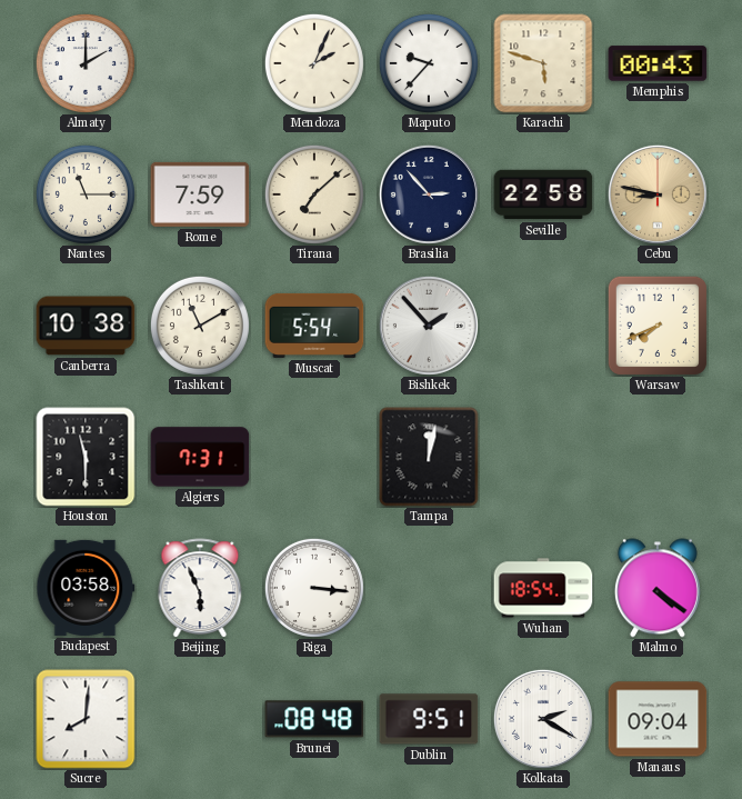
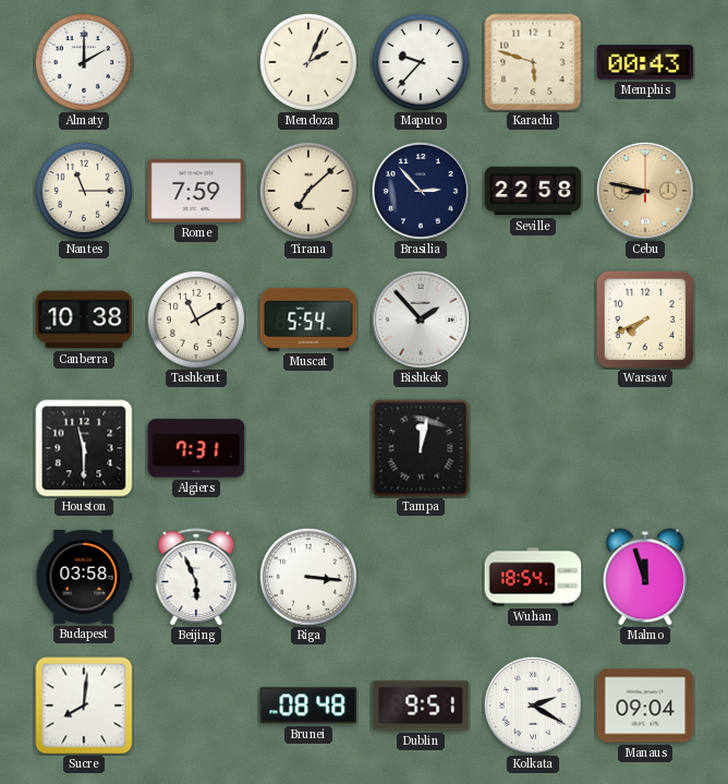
Malmo: 4:21 -> 11:57
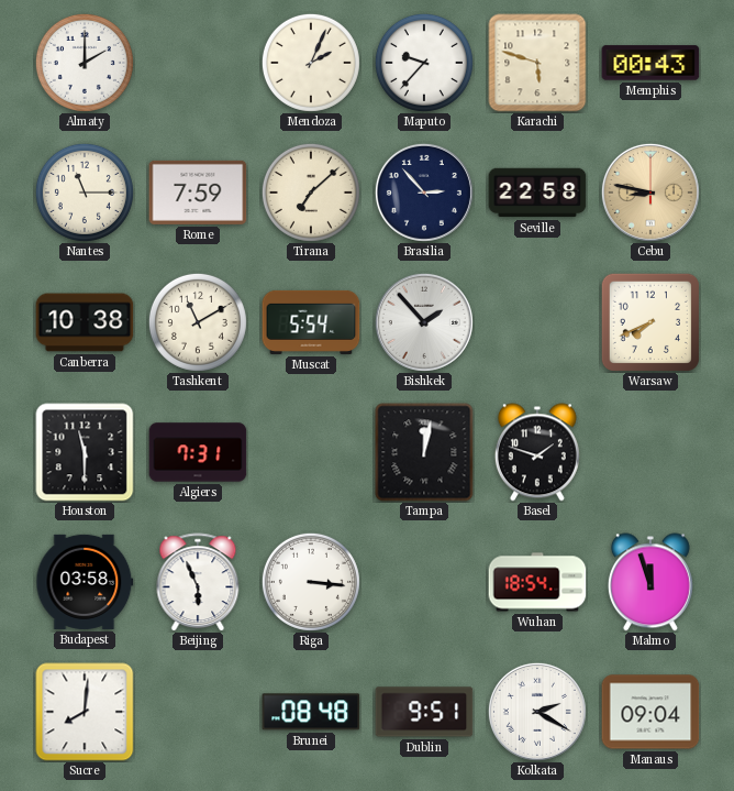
Basel: none -> 1:48
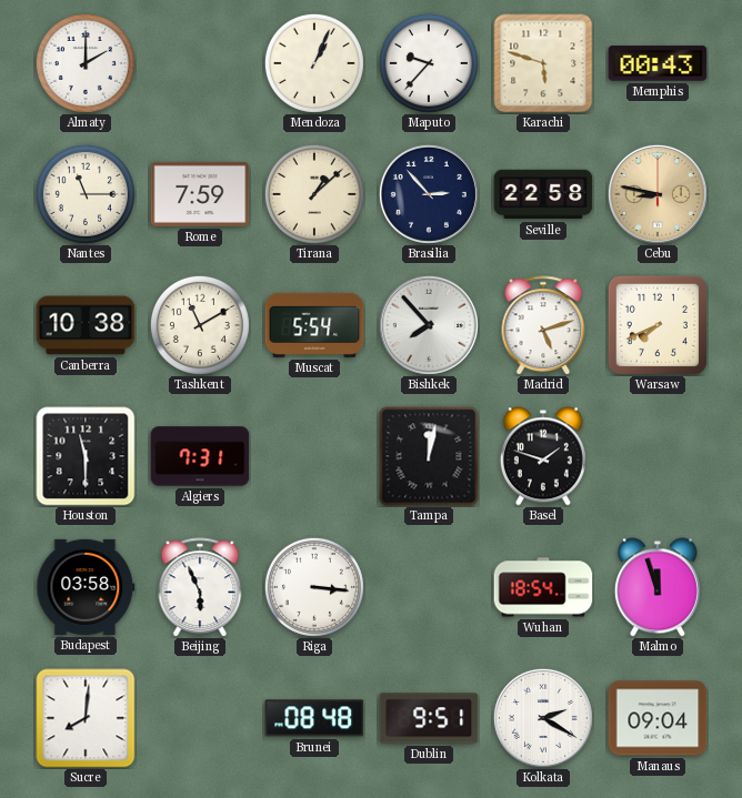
Mendoza: 2:04 -> 1:04
Tirana: 7:08 -> 1:08
Bishkek: 1:53 -> 7:53
Madrid: none -> 5:12
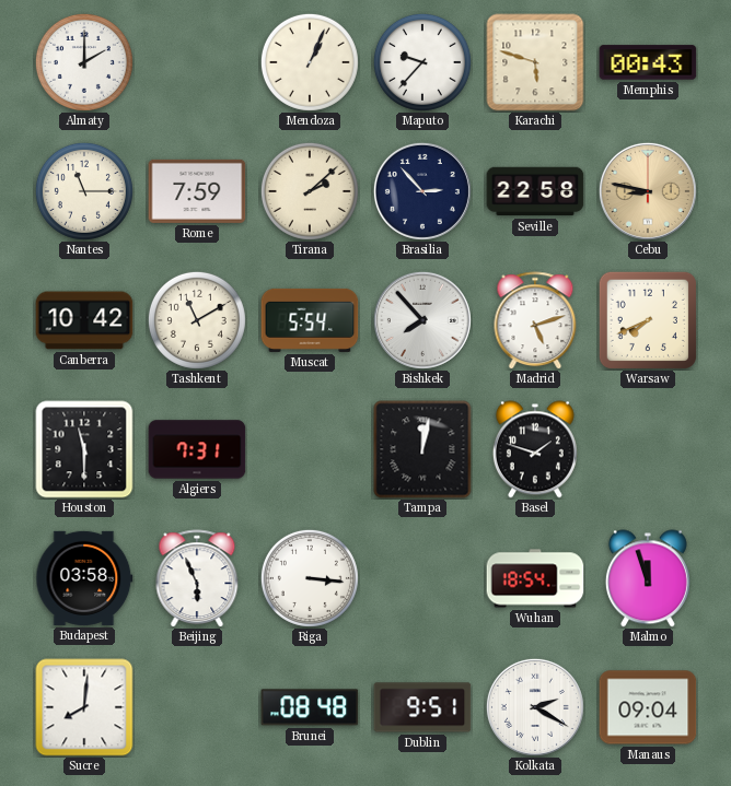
Tirana: 1:08 -> 2:08
Canberra: 10:38 -> 10:42
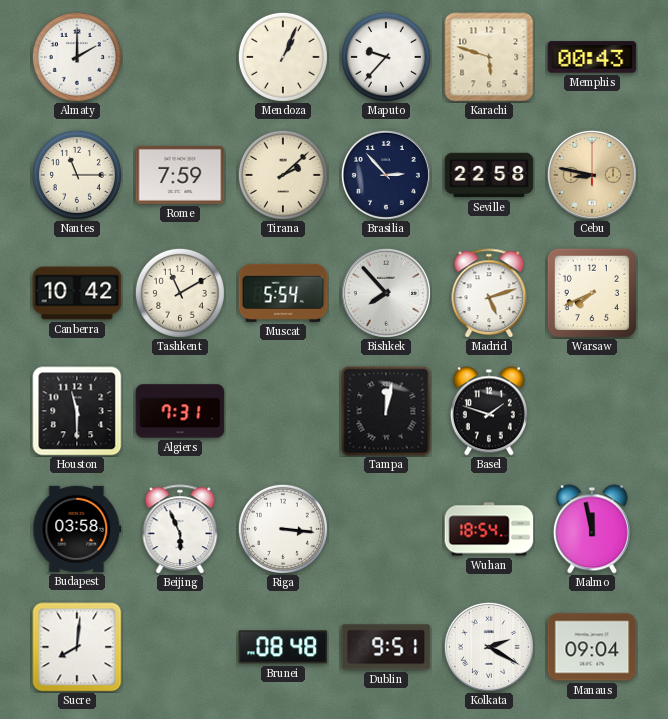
Malmo: 11:57 -> 11:58
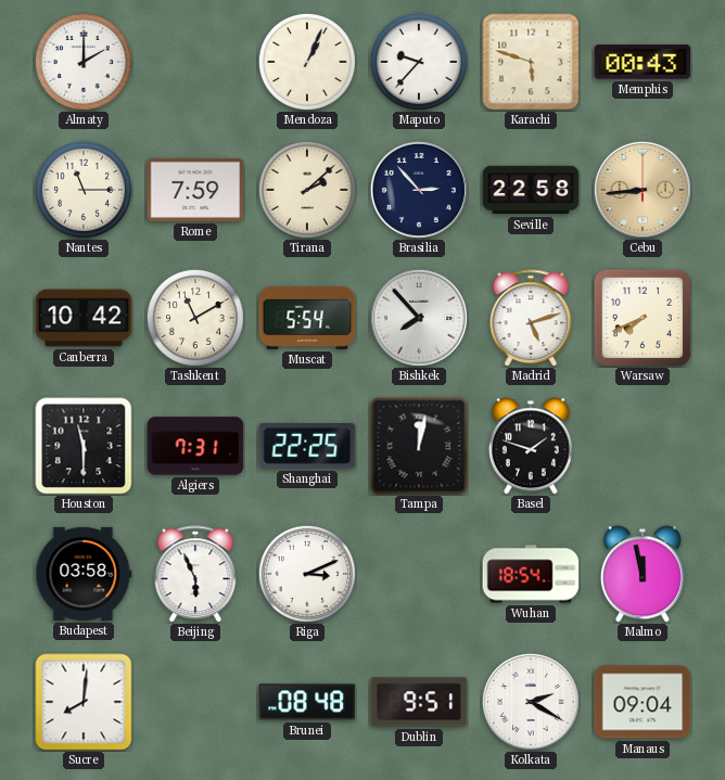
Cebu: 8:47 -> 8:44
Shanghai: none -> 22:25
Riga: 3:16 -> 3:11
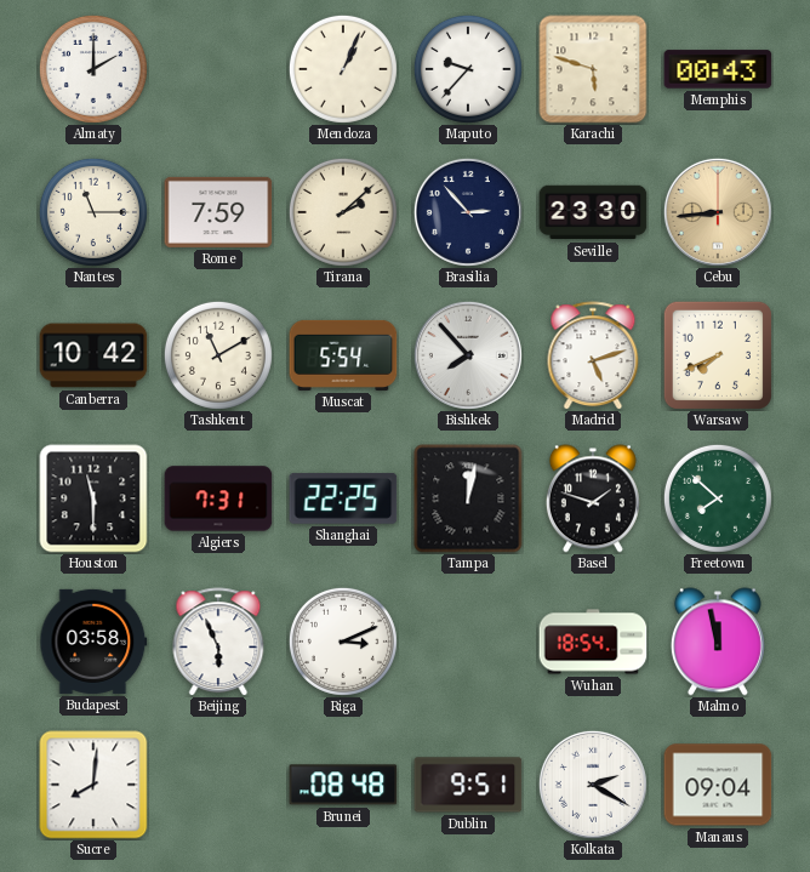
Seville: 22:58 -> 23:30
Freetown: none -> 7:52
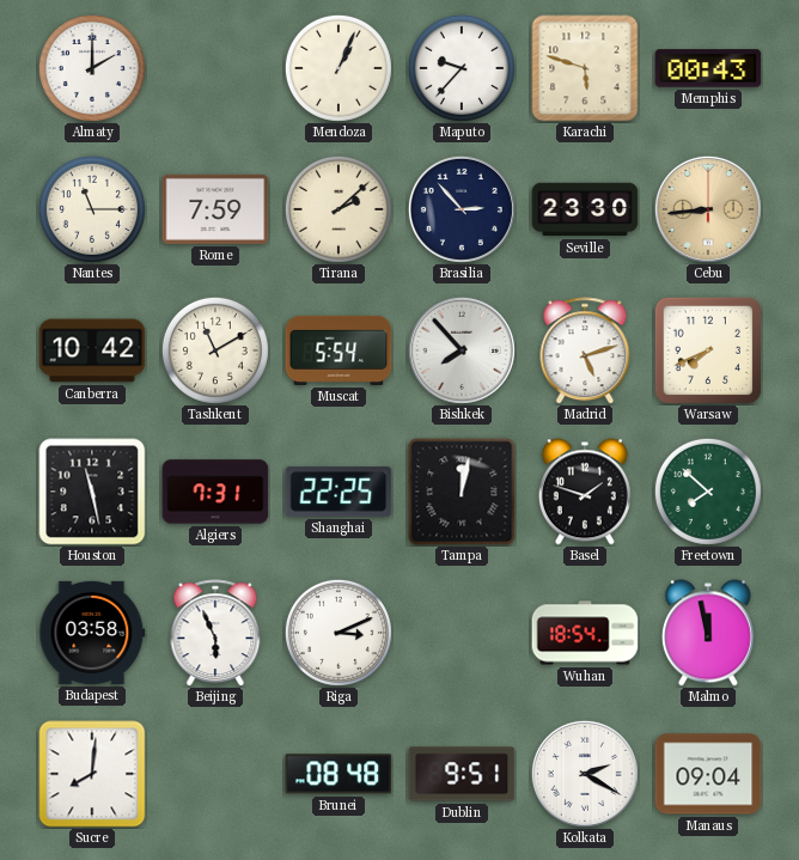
Houston: 11:30 -> 11:28
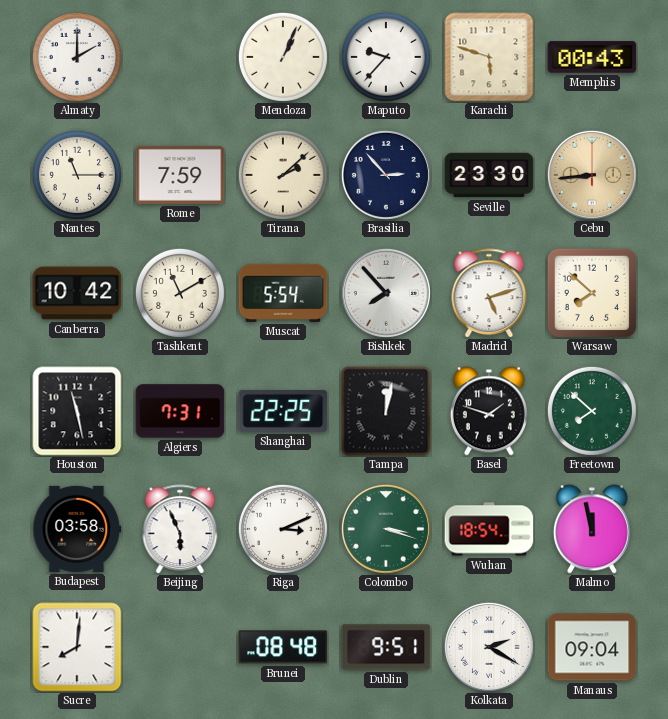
Warsaw: 7:41 -> 7:52
Colombo: none -> 3:18
